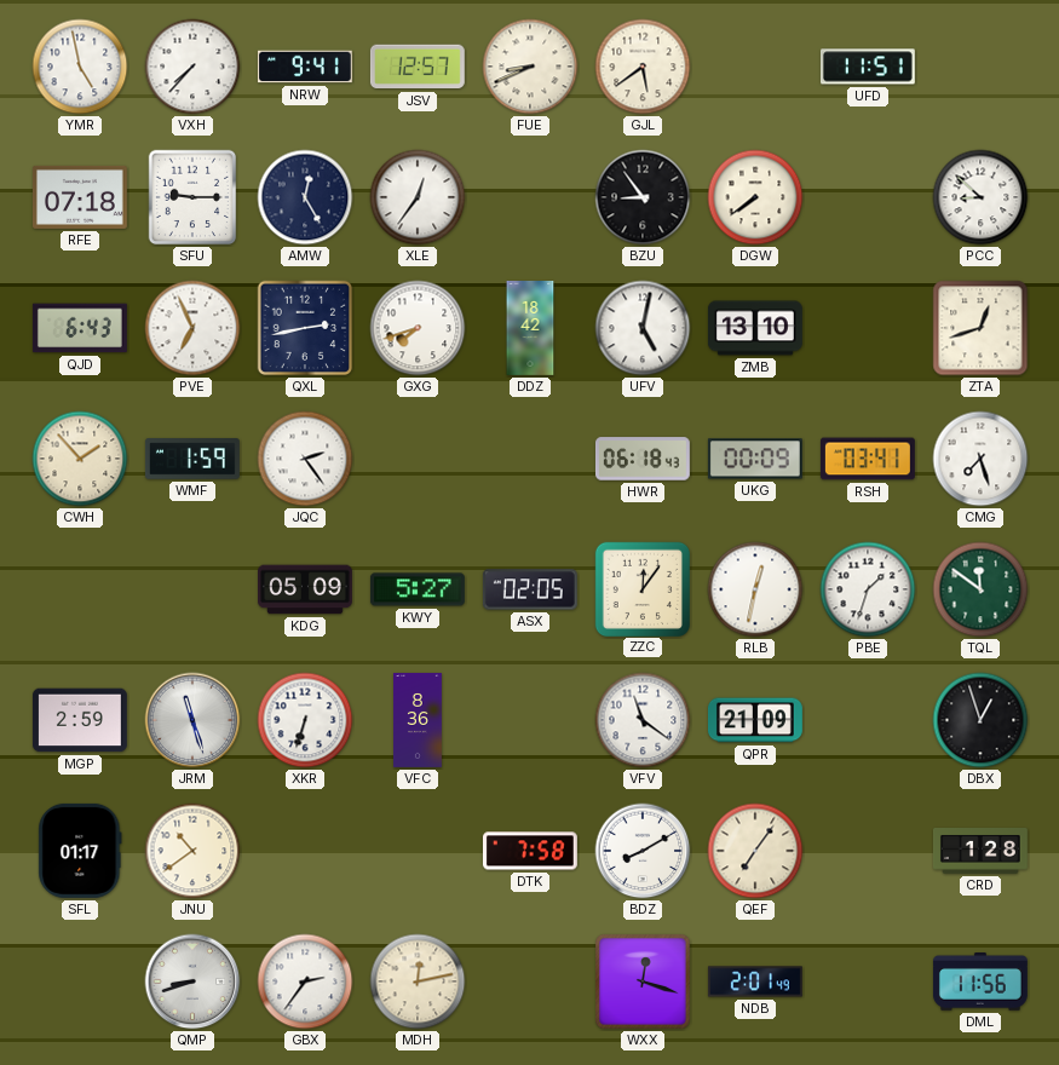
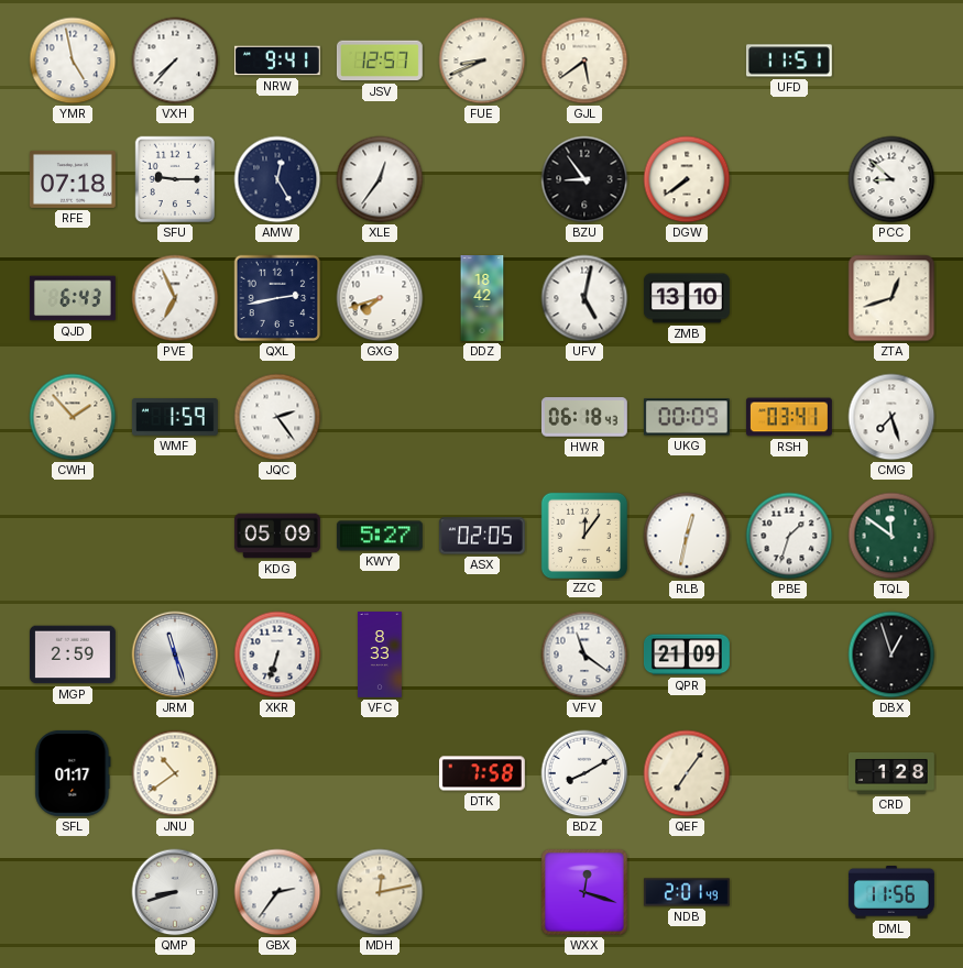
VFC: 8:36 -> 8:33
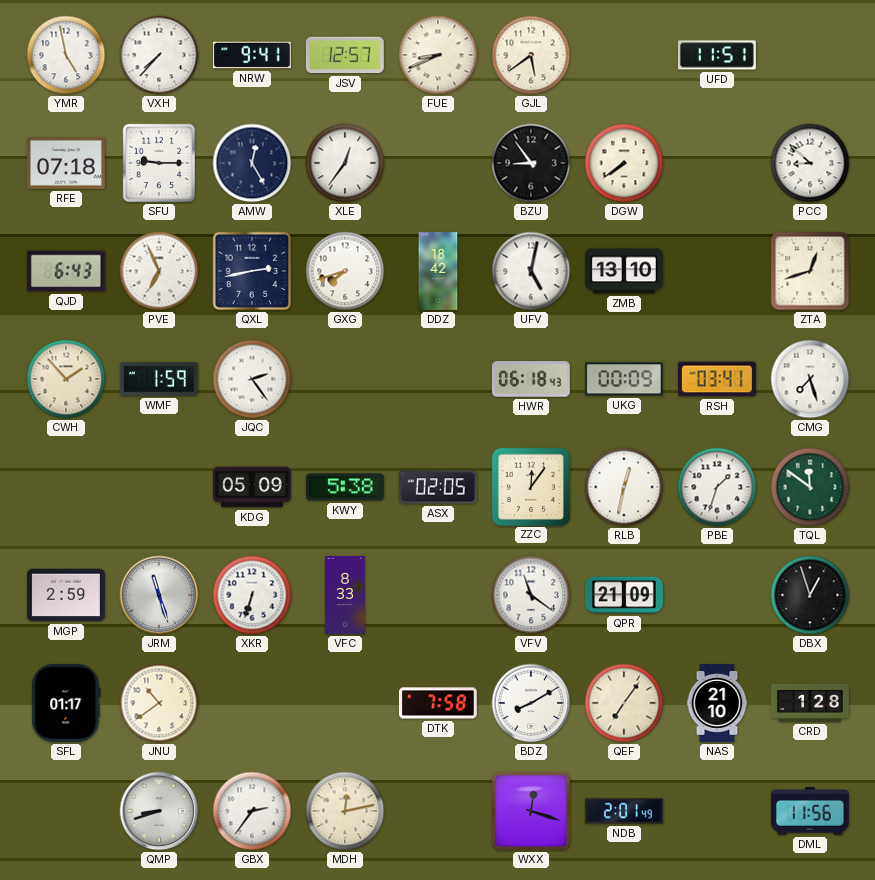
KWY: 5:27 -> 5:38
NAS: none -> 21:10
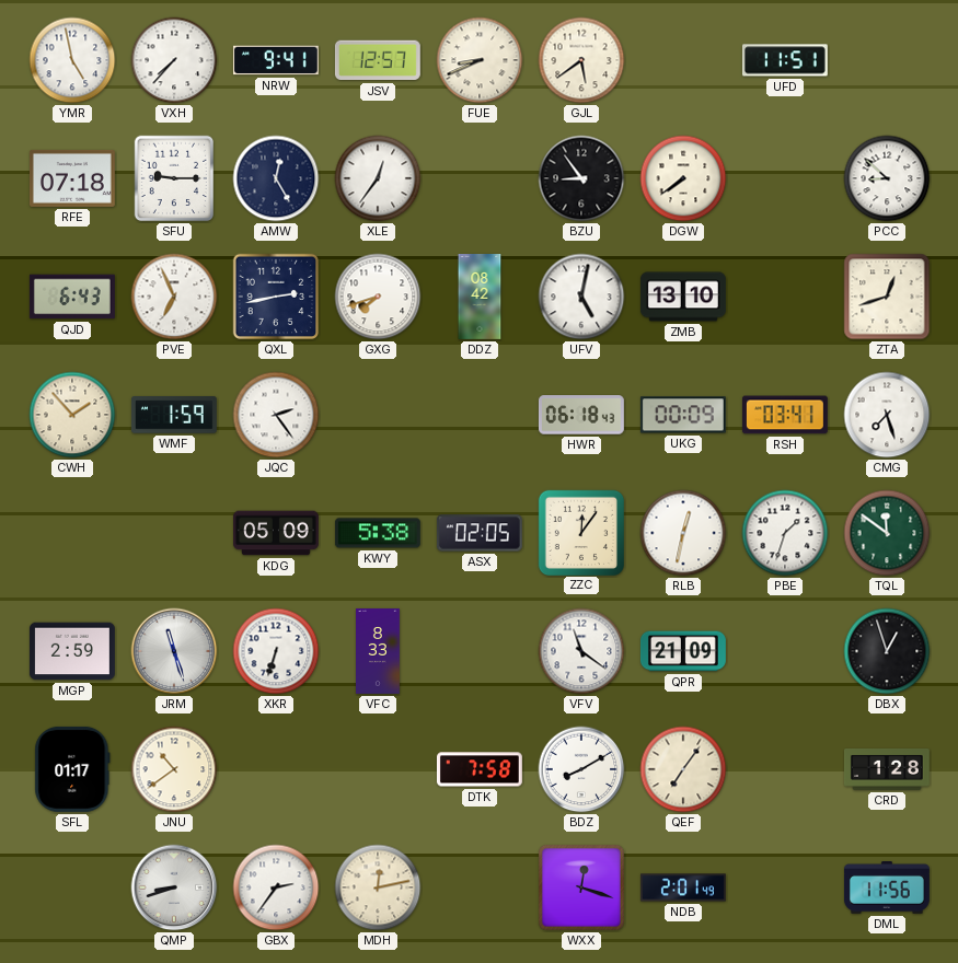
DDZ: 18:42 -> 08:42
NAS: 21:10 -> none
